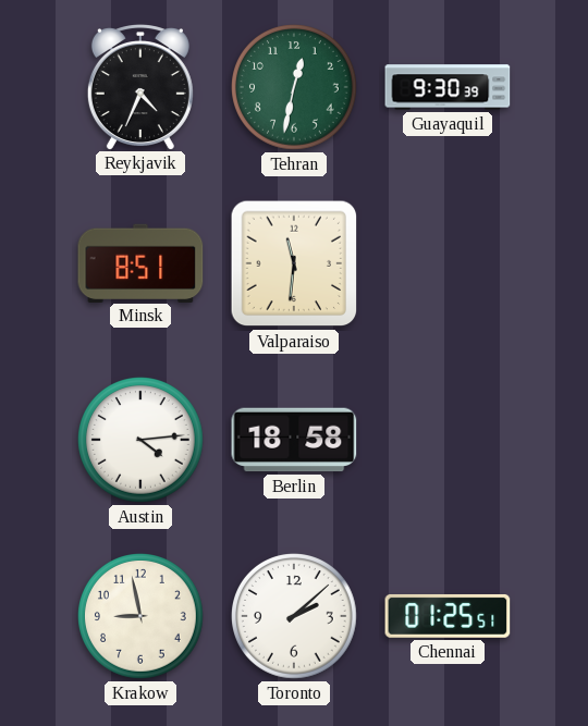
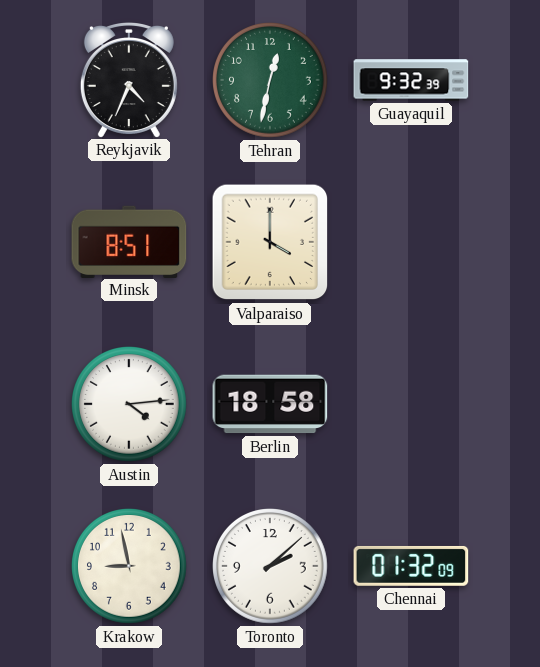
Guayaquil: 9:30 -> 9:32
Valparaiso: 11:31 -> 4:00
Chennai: 01:25 -> 01:32
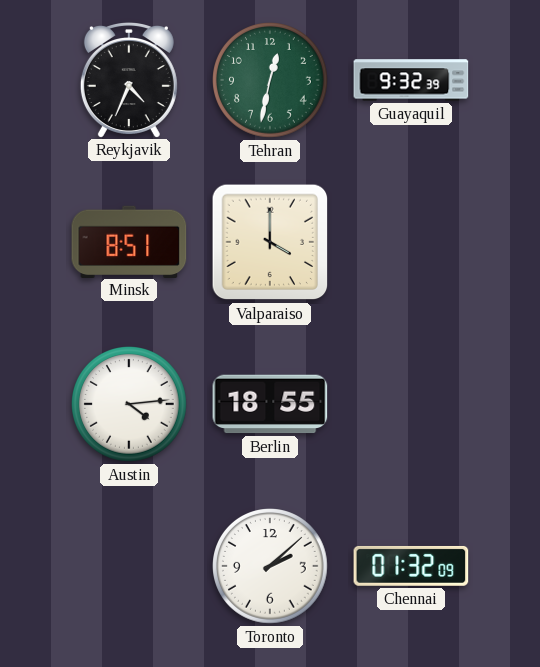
Berlin: 18:58 -> 18:55
Krakow: 8:58 -> none
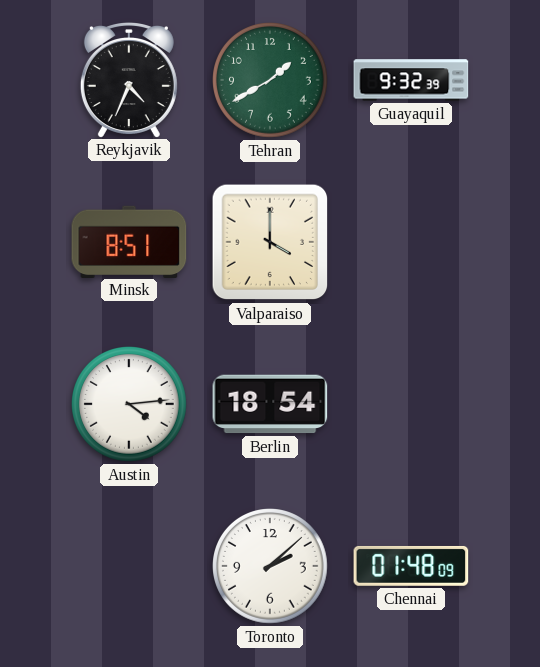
Tehran: 12:32 -> 1:40
Berlin: 18:55 -> 18:54
Chennai: 01:32 -> 01:48
